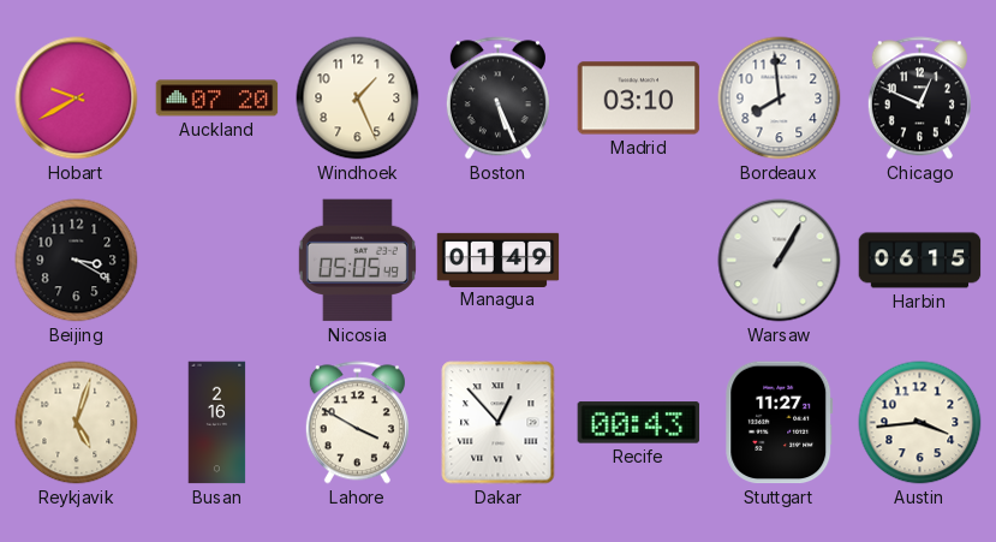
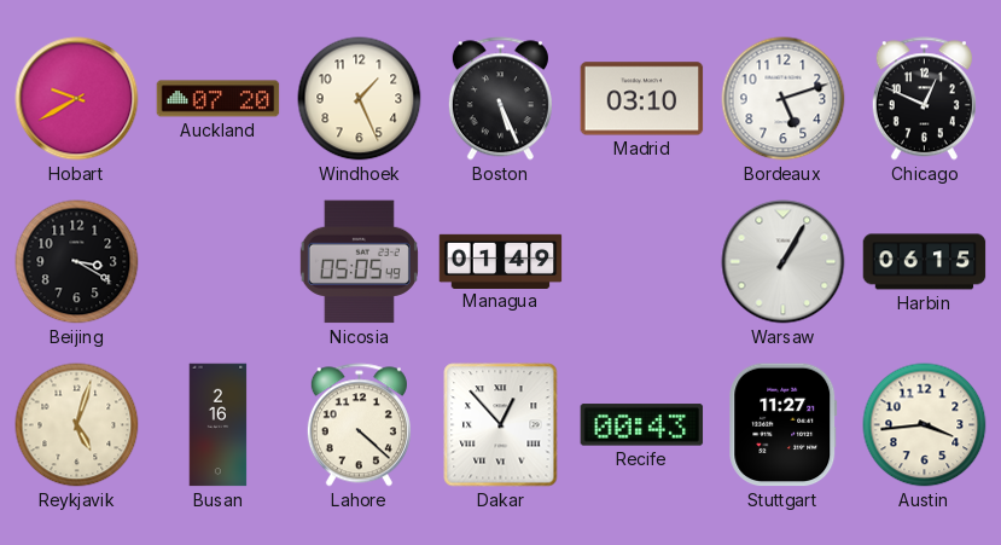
Bordeaux: 7:59 -> 5:12
Lahore: 3:50 -> 4:22
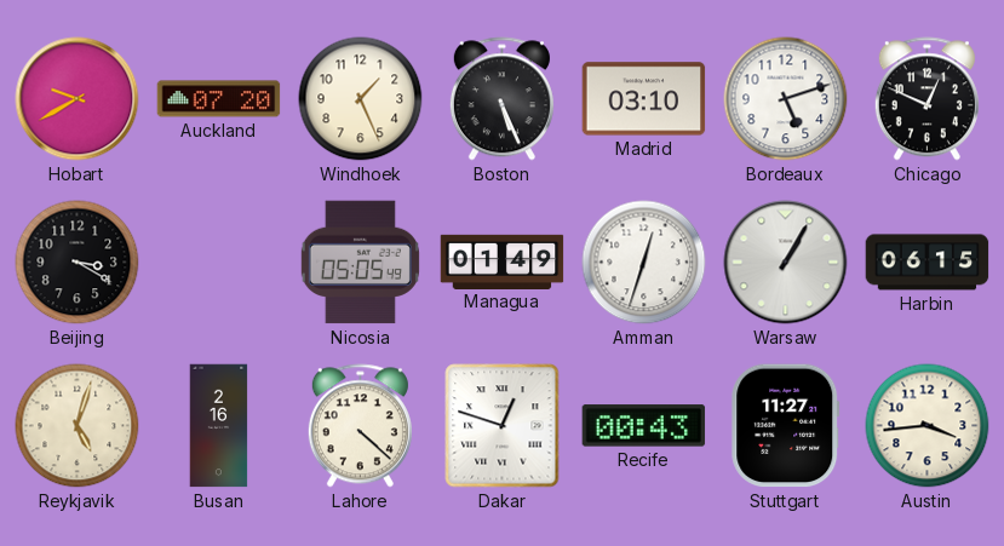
Amman: none -> 12:33
Dakar: 12:53 -> 12:48
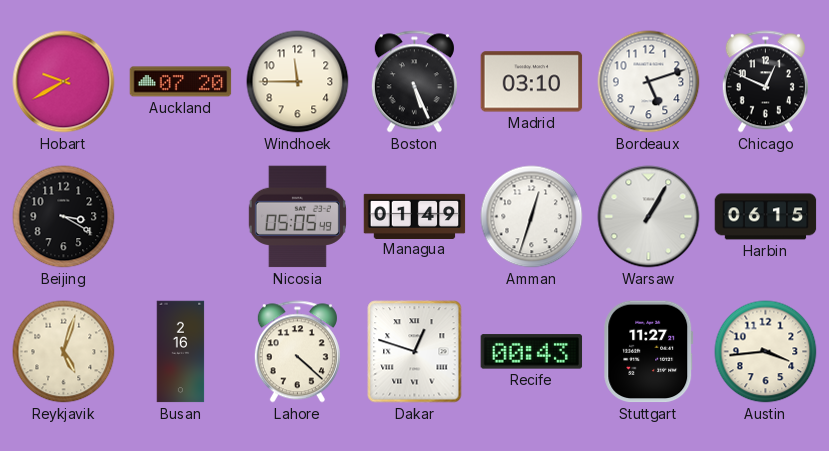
Windhoek: 1:26 -> 11:45
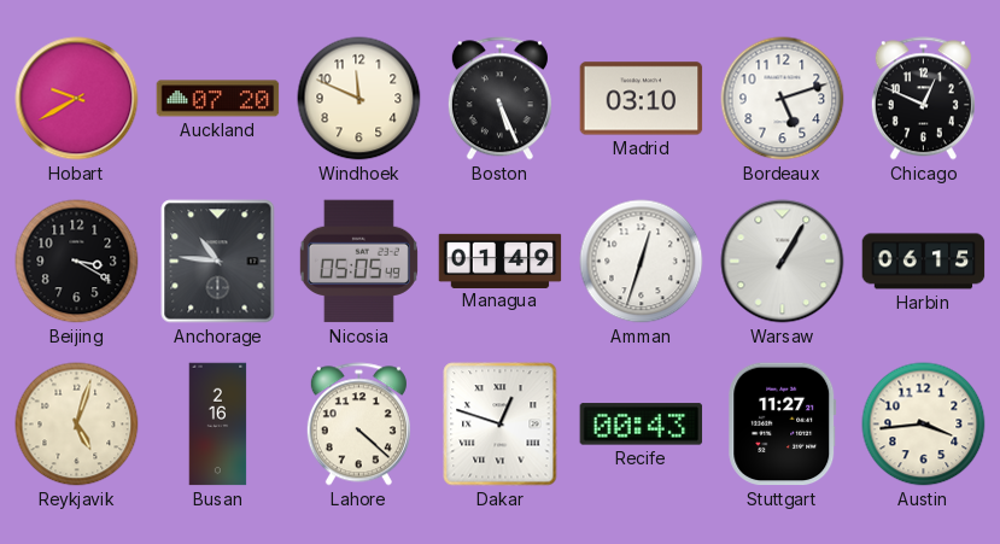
Windhoek: 11:45 -> 11:49
Anchorage: none -> 10:46
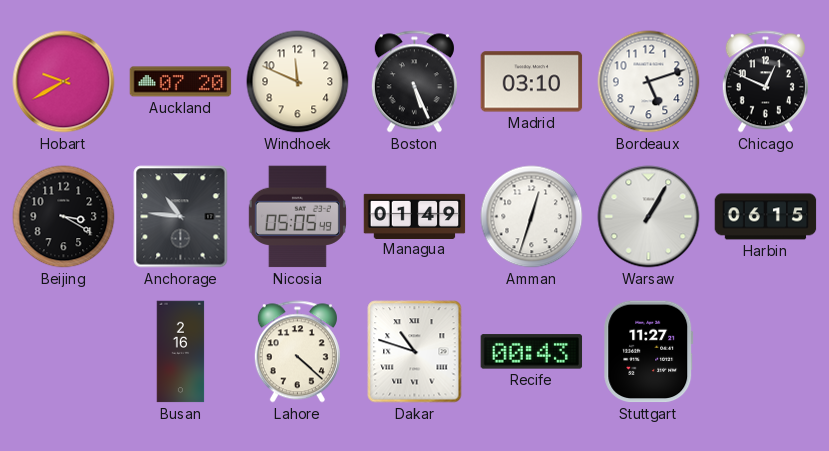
Reykjavik: 5:03 -> none
Dakar: 12:48 -> 10:48
Austin: 3:44 -> none
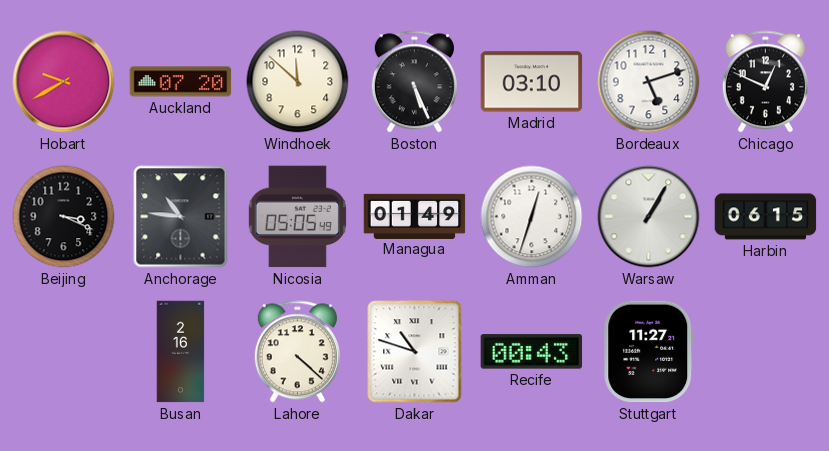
Windhoek: 11:49 -> 11:52
Beijing: 3:20 -> 3:19
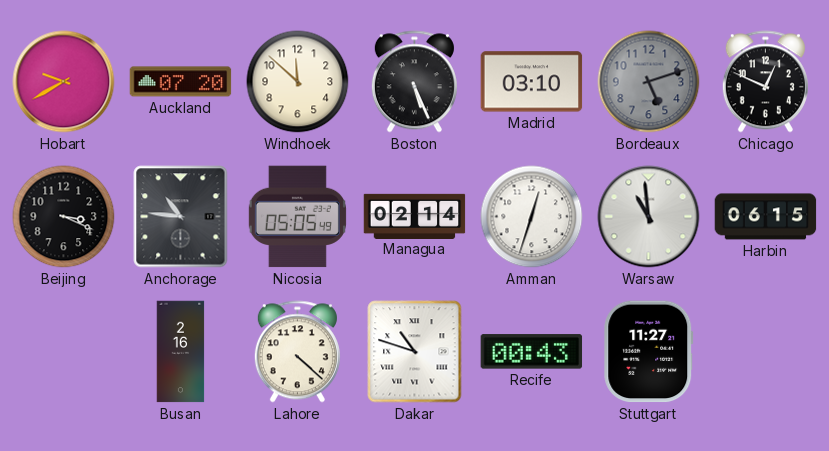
Bordeaux dial: white -> grey
Managua: 01:49 -> 02:14
Warsaw: 1:05 -> 10:59
